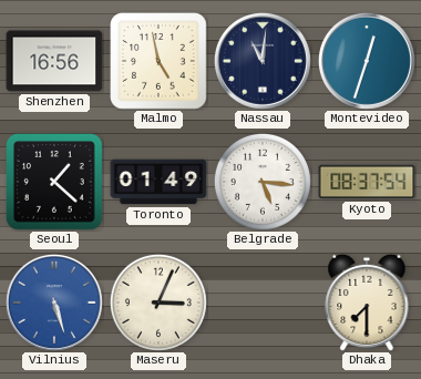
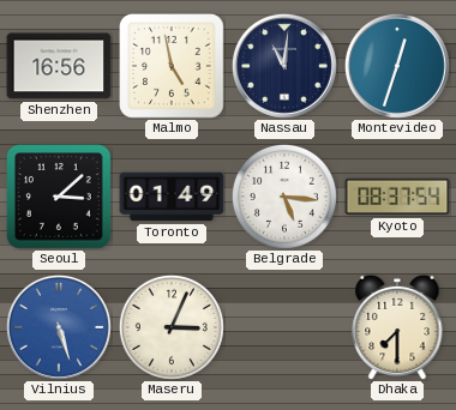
Seoul: 1:22 -> 3:08
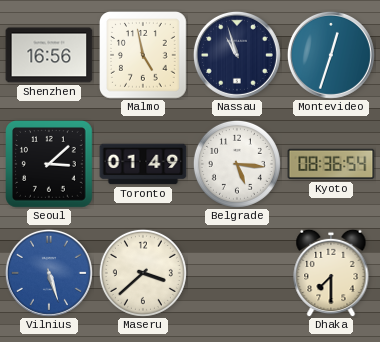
Nassau: 11:01 -> 10:57
Kyoto: 08:37 -> 08:36
Maseru: 3:04 -> 3:38
